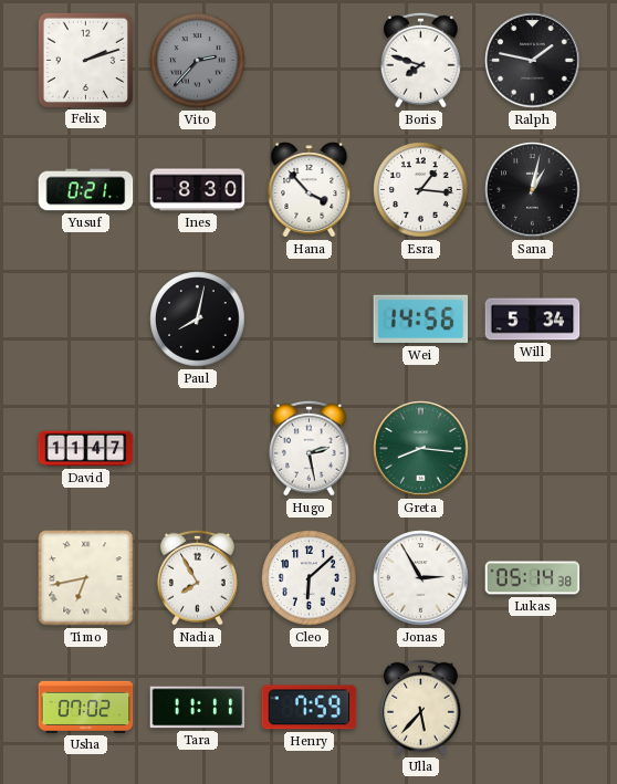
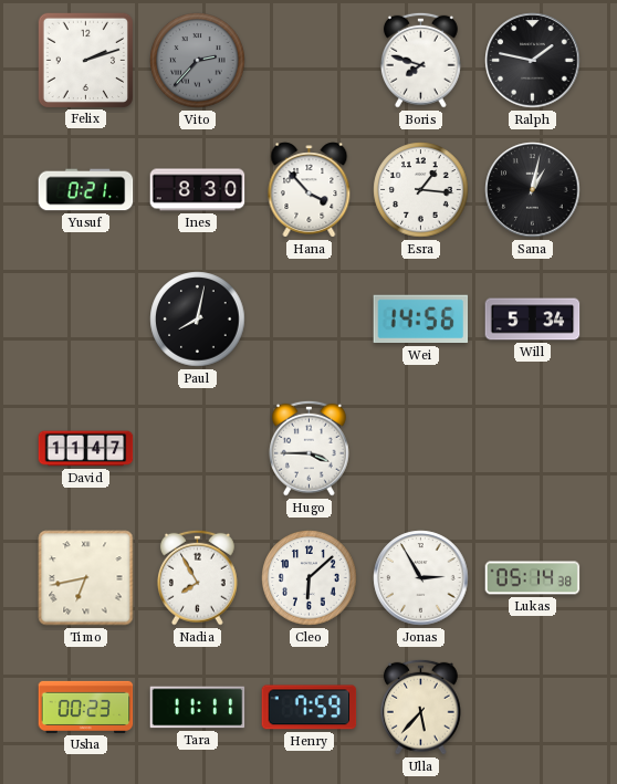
Hugo: 2:28 -> 3:45
Greta: 8:16 -> none
Usha: 07:02 -> 00:23
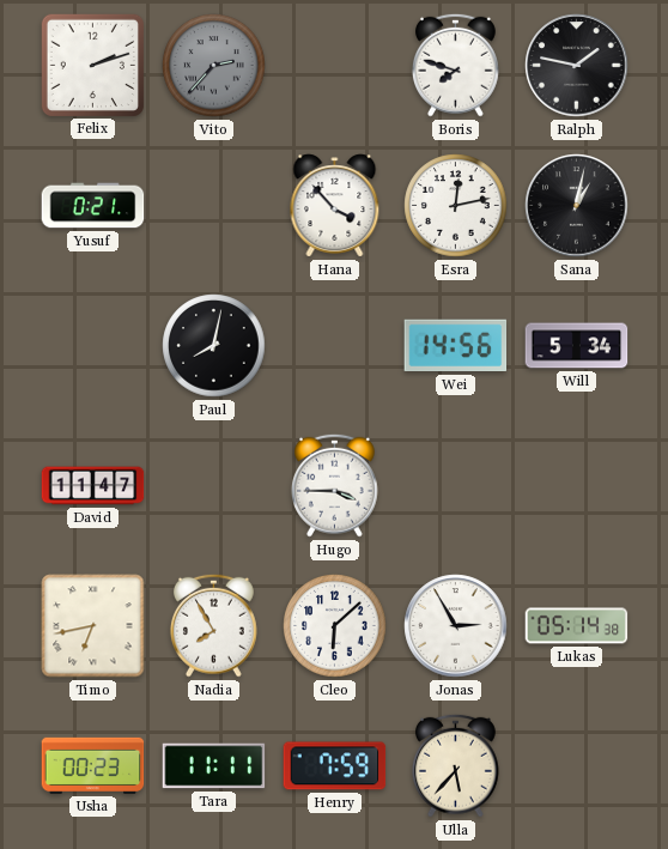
Ines: 8:30 -> none
Esra: 1:16 -> 12:13
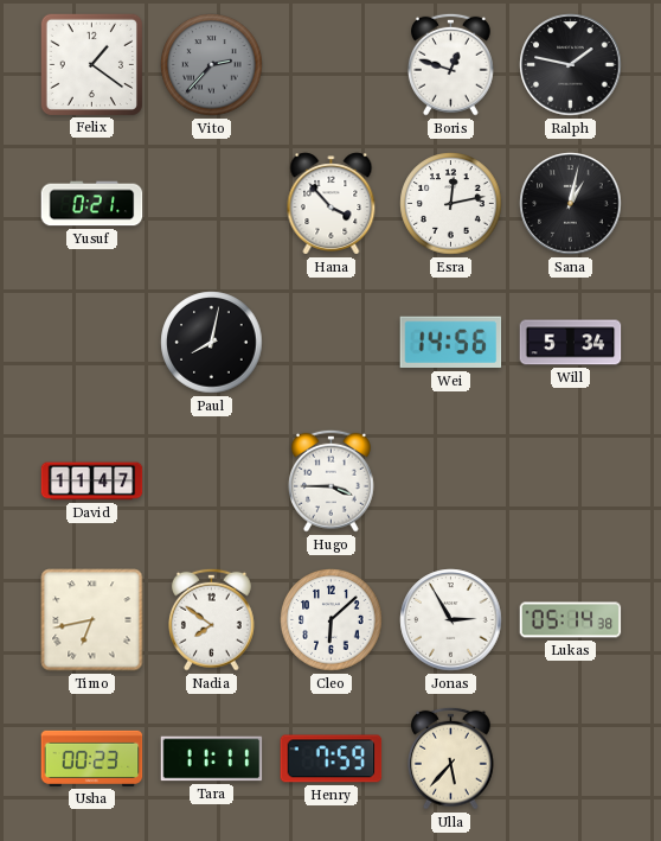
Felix: 2:12 -> 1:21
Boris: 7:48 -> 12:48
Nadia: 7:55 -> 7:51
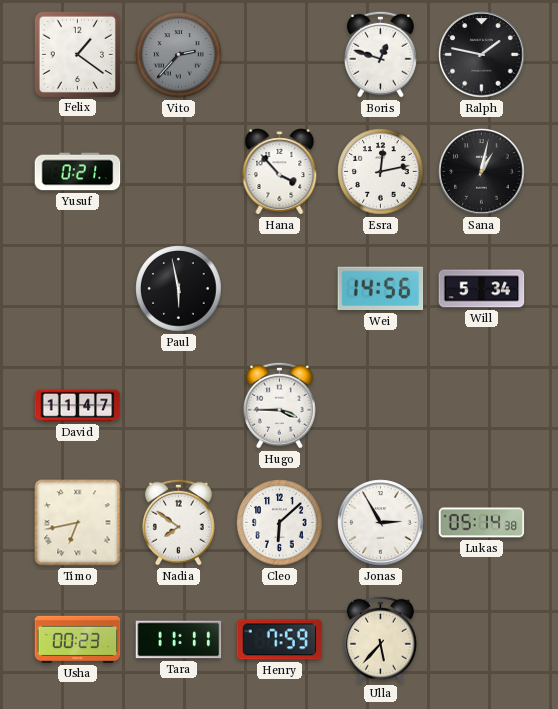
Paul: 8:02 -> 5:58
